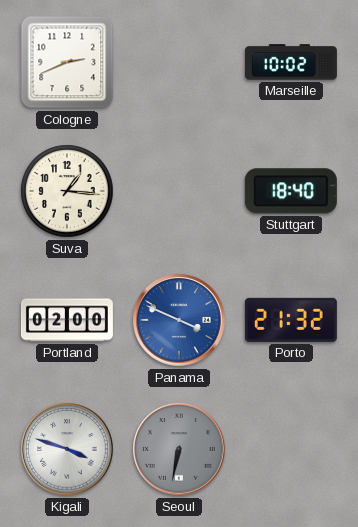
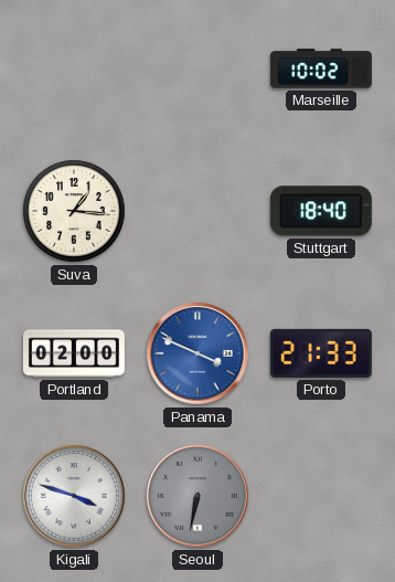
Cologne: 2:41 -> none
Porto: 21:32 -> 21:33
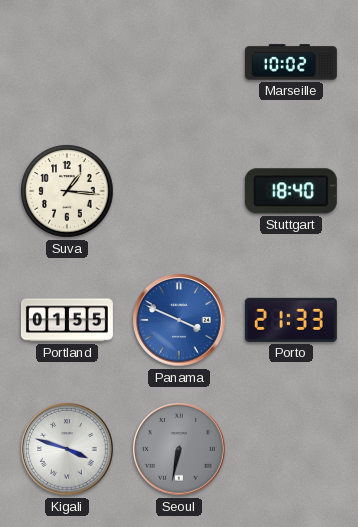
Portland: 02:00 -> 01:55
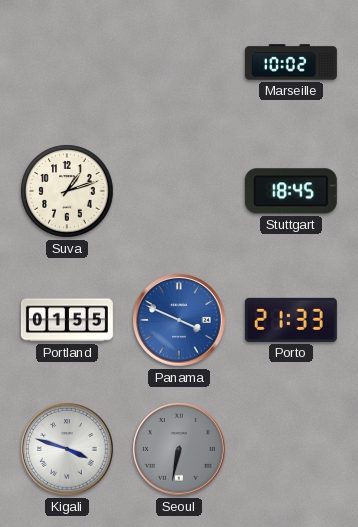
Suva: 1:16 -> 1:12
Stuttgart: 18:40 -> 18:45
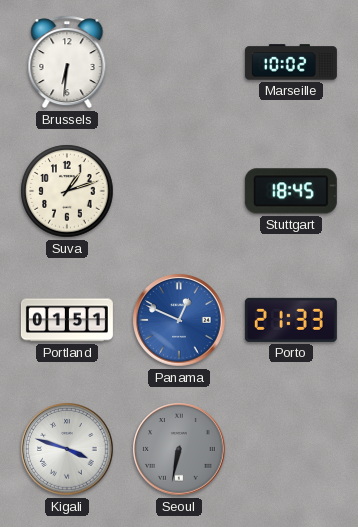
Brussels: none -> 6:31
Portland: 01:55 -> 01:51
Panama: 3:49 -> 12:49
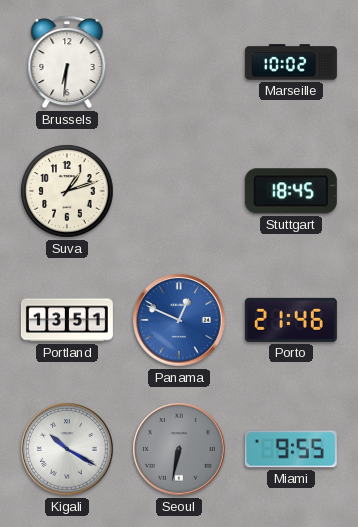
Portland: 01:51 -> 13:51
Porto: 21:33 -> 21:46
Kigali: 3:48 -> 10:20
Miami: none -> 9:55
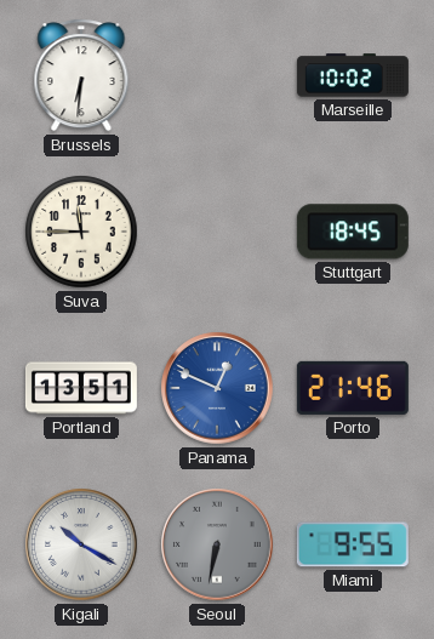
Suva: 1:12 -> 11:45
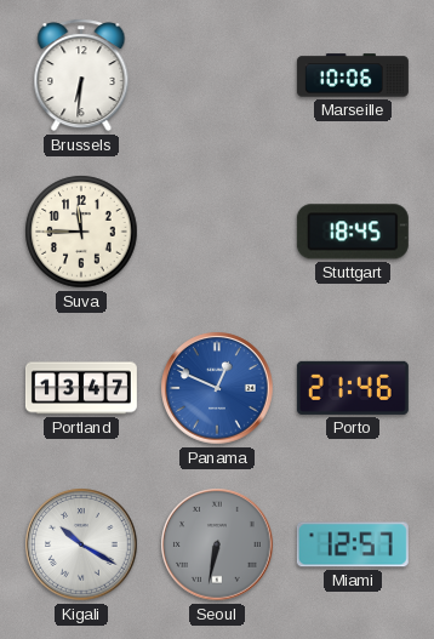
Marseille: 10:02 -> 10:06
Portland: 13:51 -> 13:47
Miami: 9:55 -> 12:57
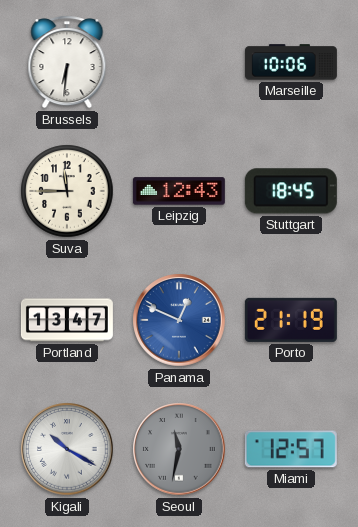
Leipzig: none -> 12:43
Porto: 21:46 -> 21:19
Seoul: 6:32 -> 11:32
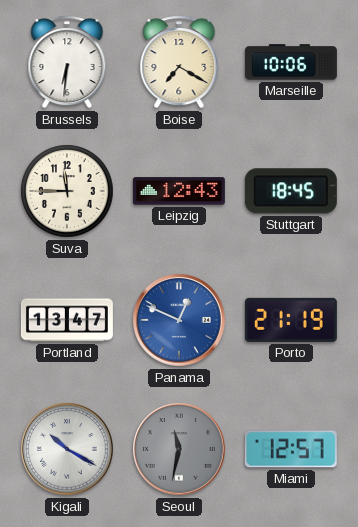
Boise: none -> 7:20
